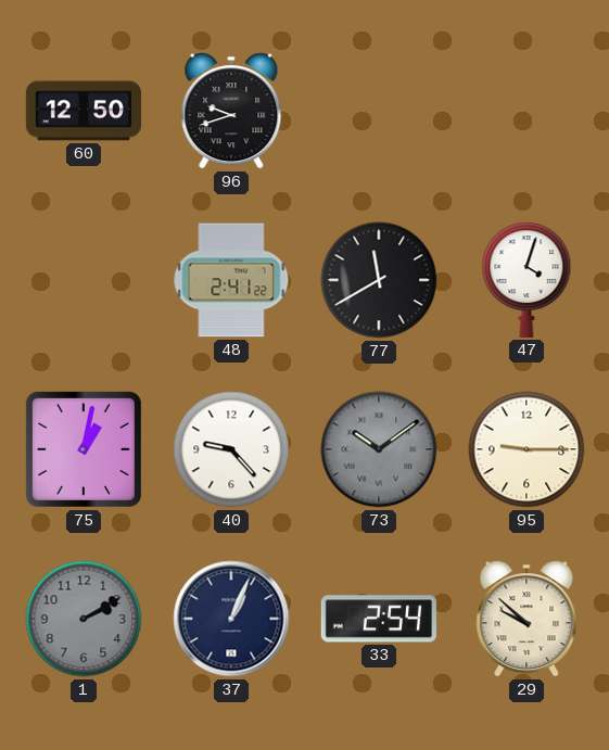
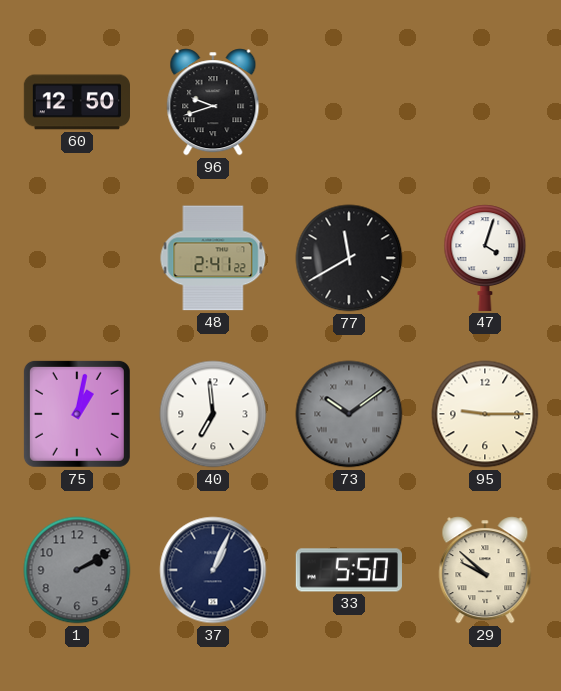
40: 9:23 -> 6:59
33: 2:54 -> 5:50
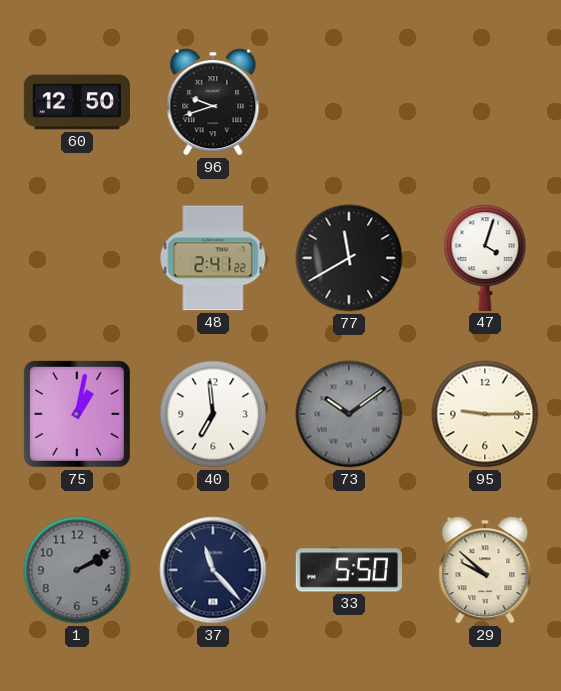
37: 1:04 -> 11:23
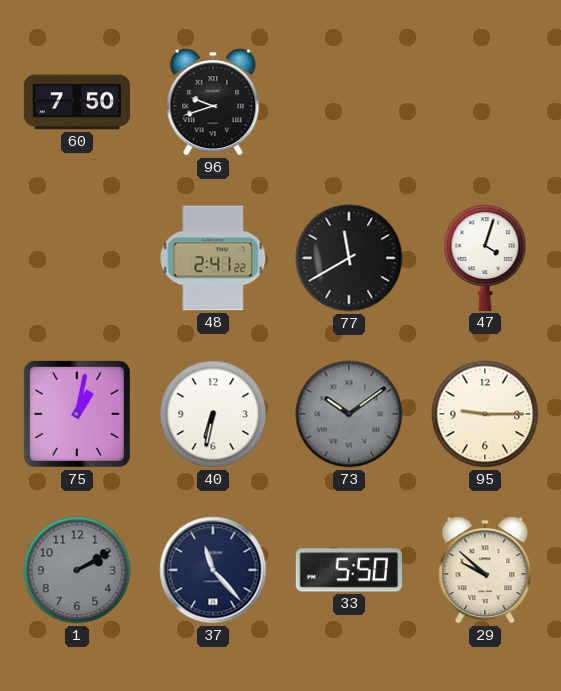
60: 12:50 -> 7:50
40: 6:59 -> 6:32
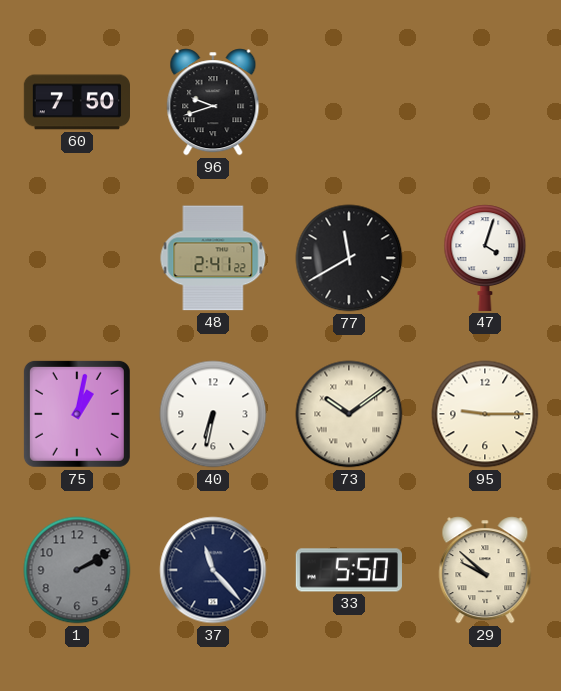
73 dial: grey -> cream
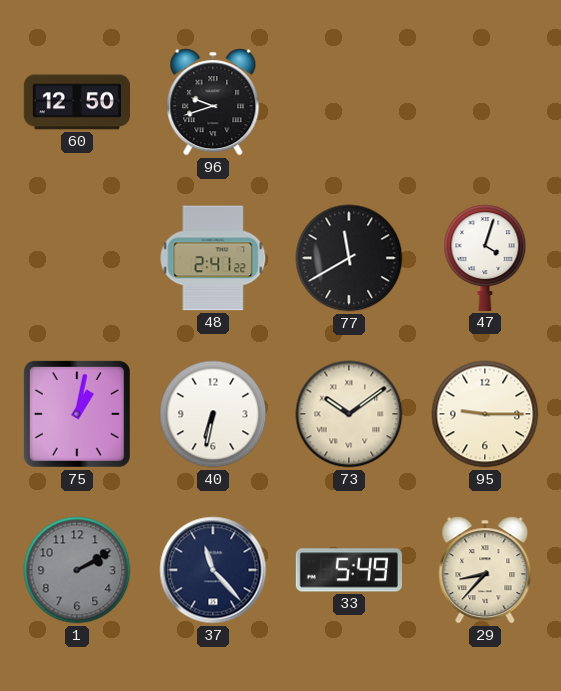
60: 7:50 -> 12:50
33: 5:50 -> 5:49
29: 9:52 -> 8:37
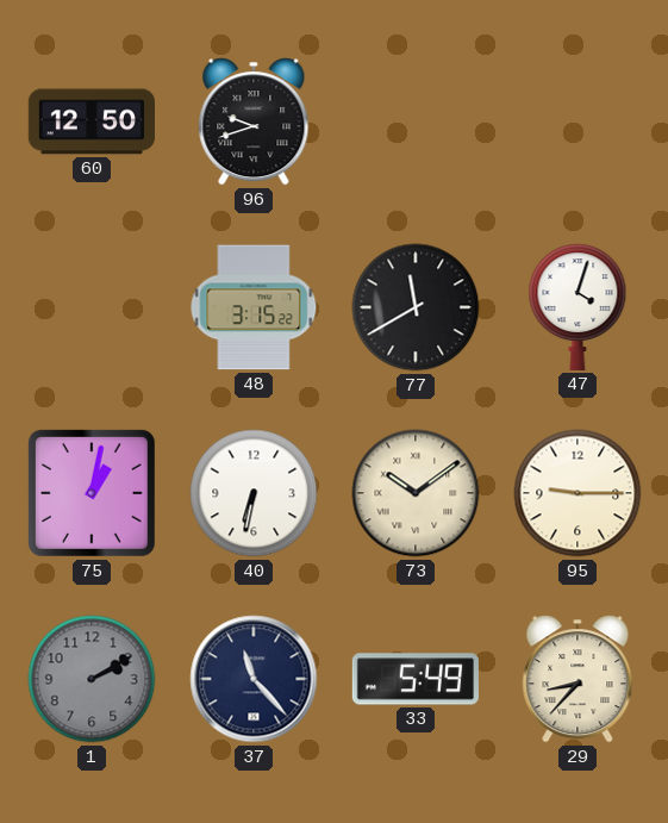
48: 2:41 -> 3:15
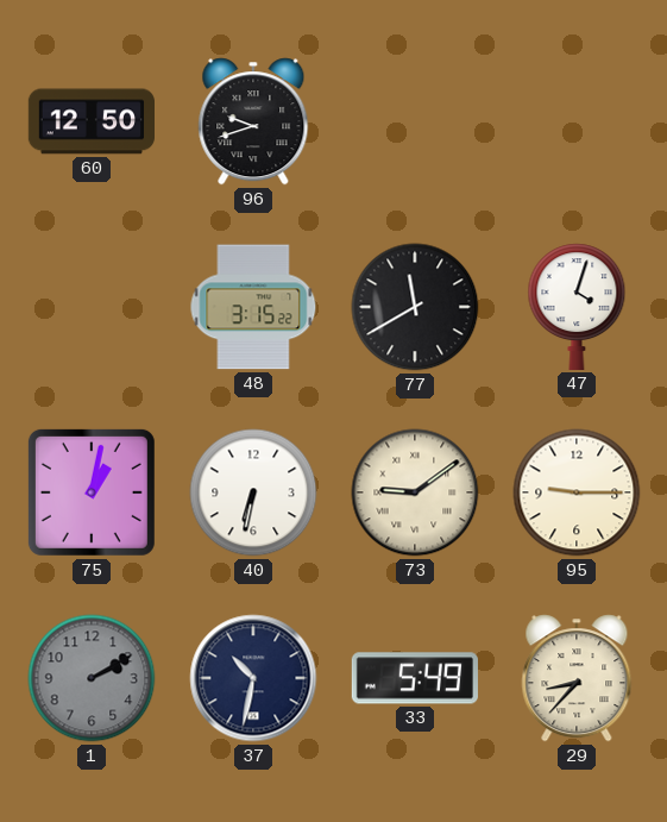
73: 10:09 -> 9:09
37: 11:23 -> 10:32
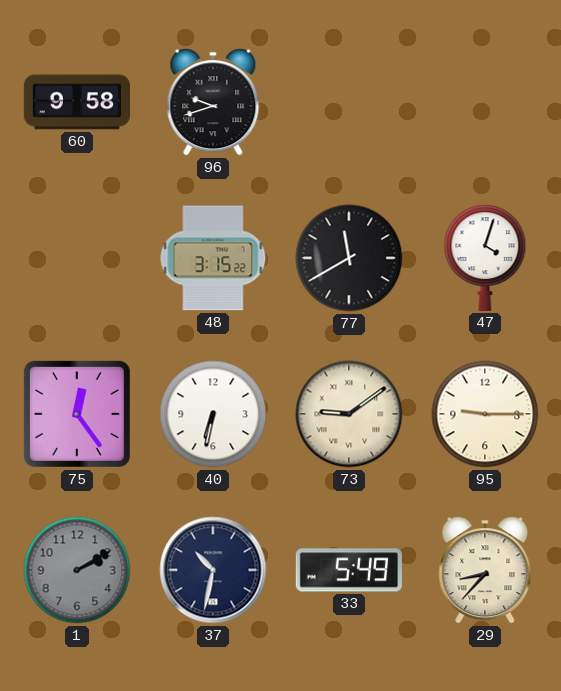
60: 12:50 -> 9:58
75: 1:02 -> 12:24
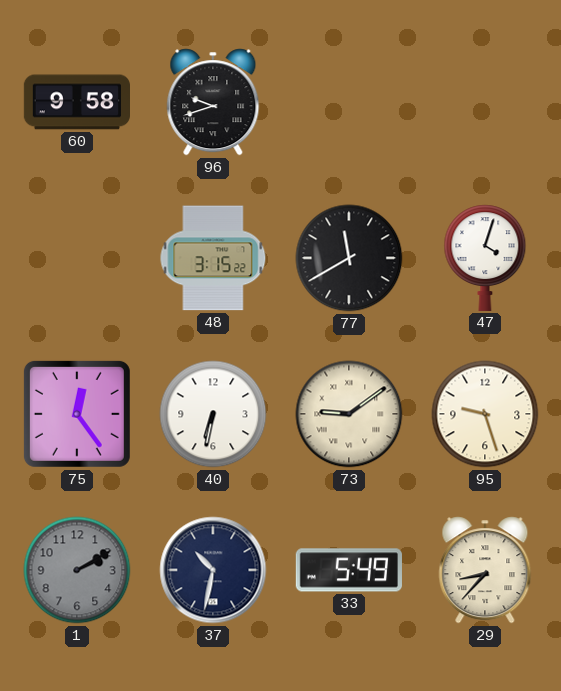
95: 9:15 -> 9:27
